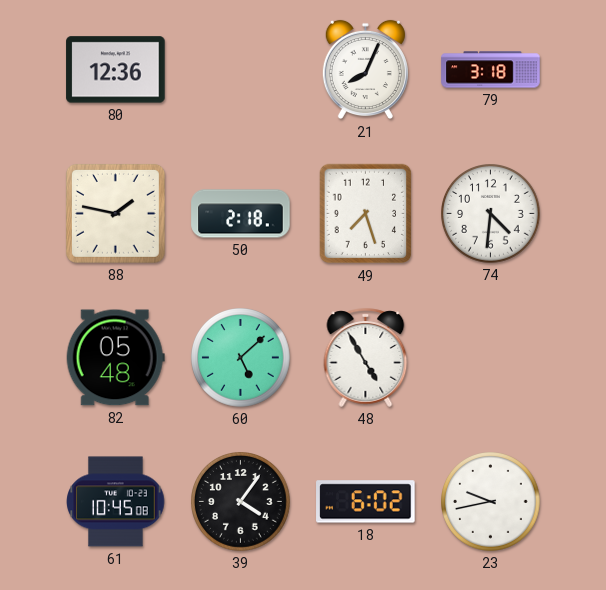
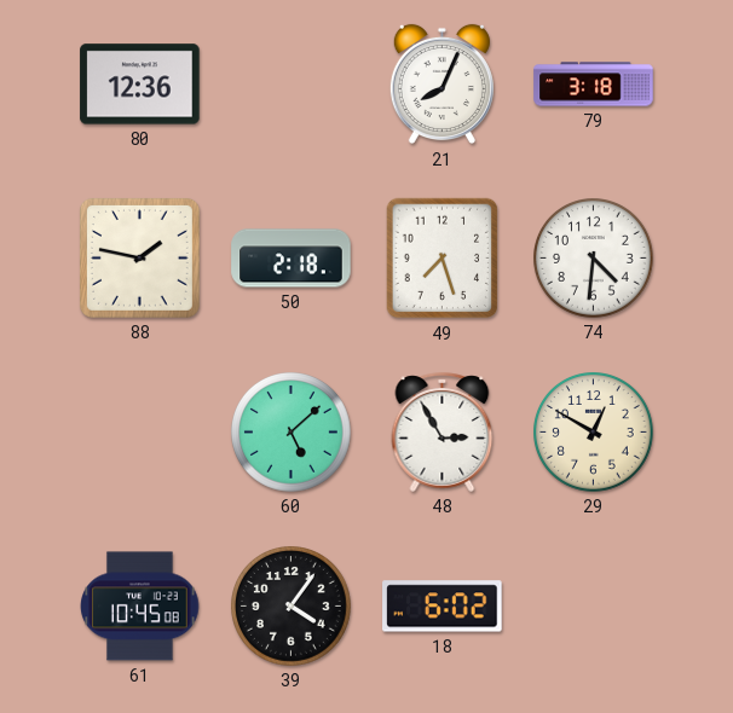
82: 05:48 -> none
48: 4:55 -> 2:55
29: none -> 12:50
23: 9:43 -> none
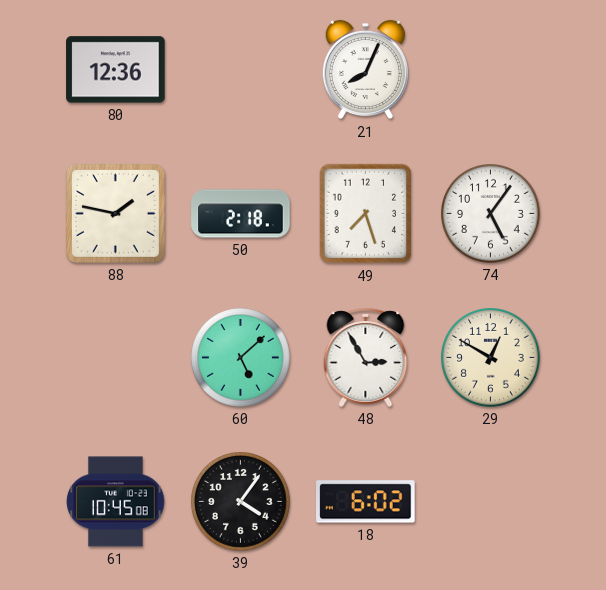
79: 3:18 -> none
74: 4:31 -> 5:06
